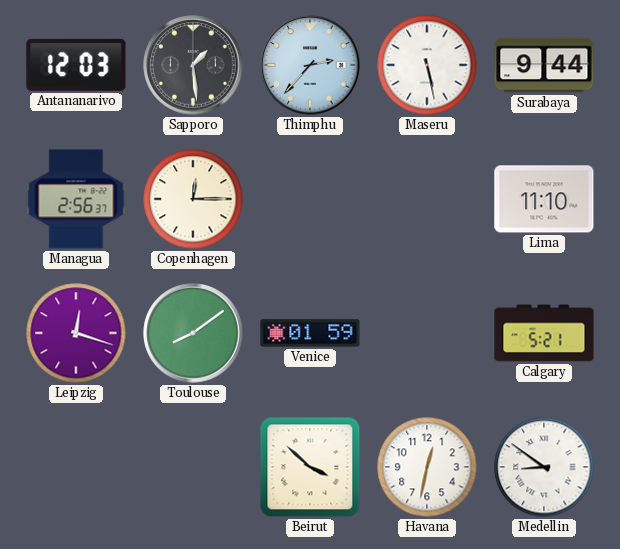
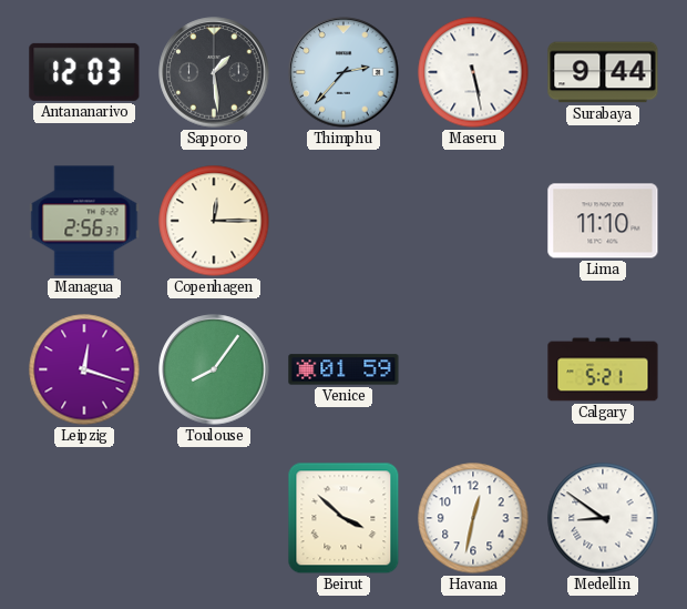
Toulouse: 8:09 -> 8:06
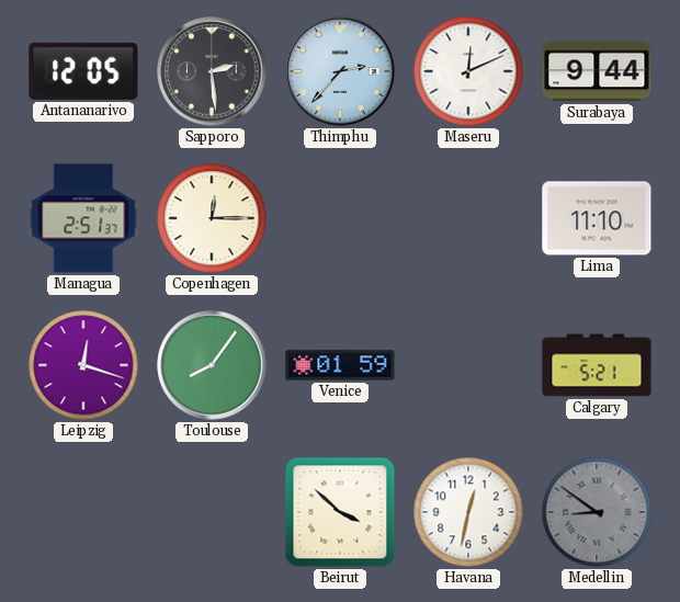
Antananarivo: 12:03 -> 12:05
Sapporo: 1:29 -> 2:29
Maseru: 5:28 -> 12:11
Managua: 2:56 -> 2:51
Medellin dial: white -> grey
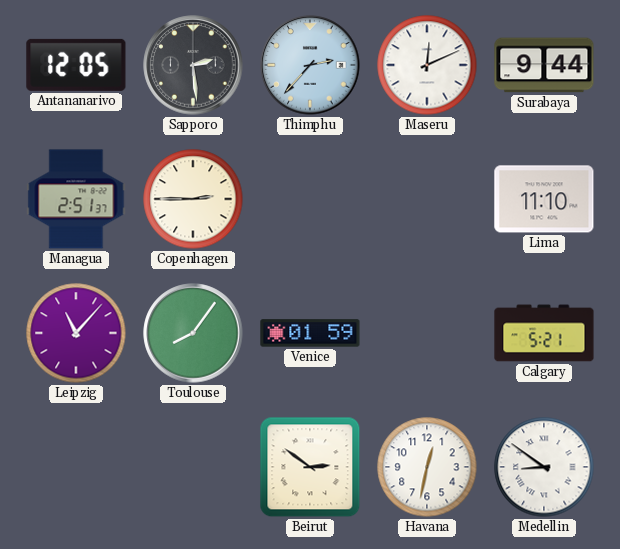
Copenhagen: 12:15 -> 2:45
Leipzig: 12:18 -> 11:07
Beirut: 3:52 -> 2:51
Medellin dial: grey -> white
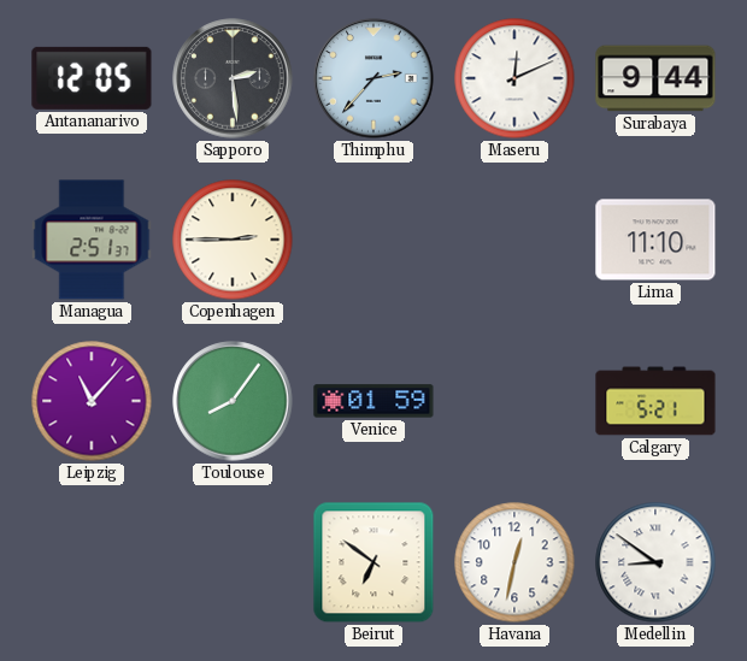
Beirut: 2:51 -> 6:51
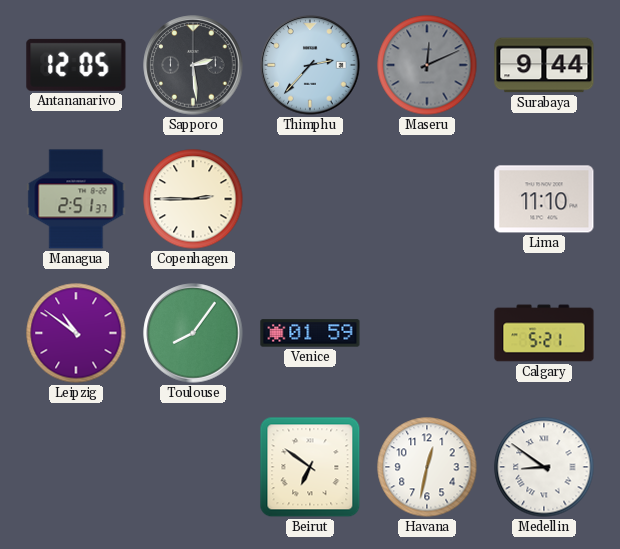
Maseru dial: white -> grey
Leipzig: 11:07 -> 10:51
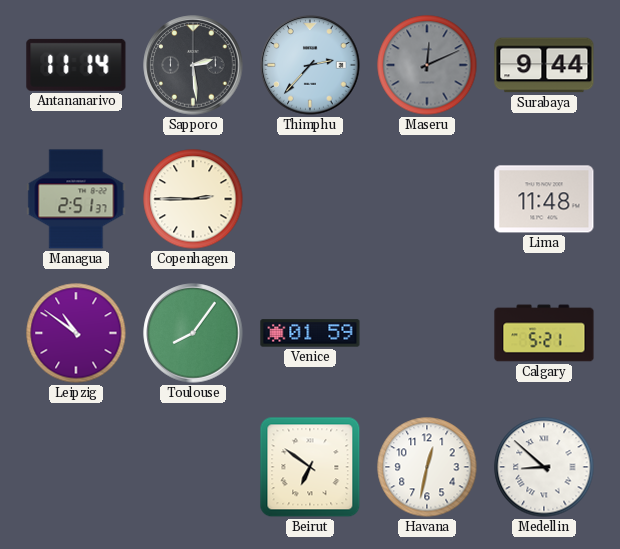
Antananarivo: 12:05 -> 11:14
Lima: 11:10 -> 11:48
Medellin: 8:51 -> 8:52
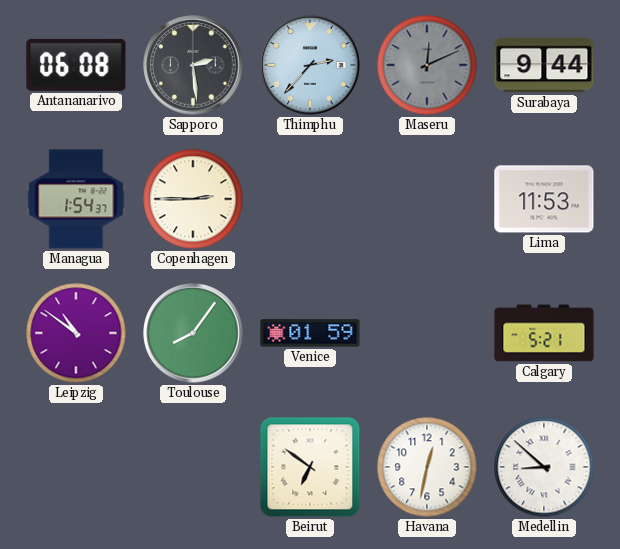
Antananarivo: 11:14 -> 06:08
Managua: 2:51 -> 1:54
Lima: 11:48 -> 11:53
